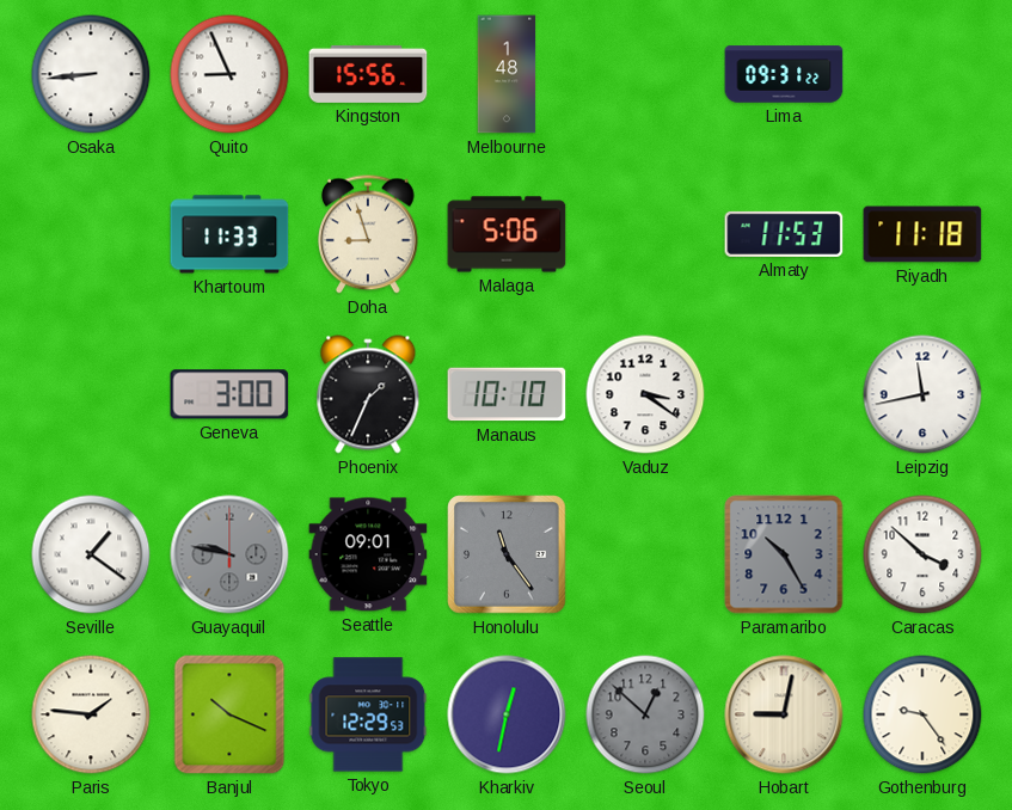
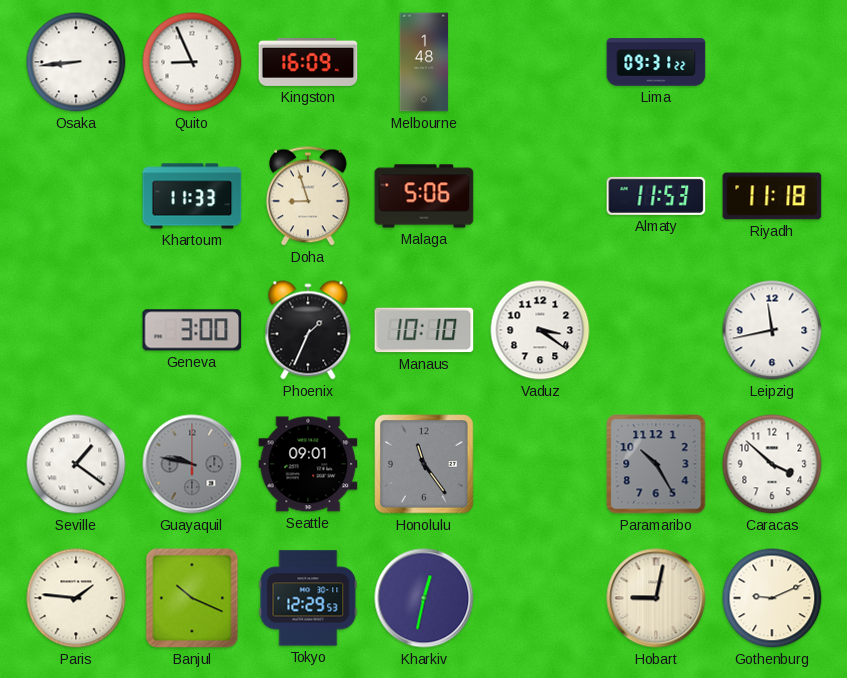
Kingston: 15:56 -> 16:09
Seoul: 12:52 -> none
Gothenburg: 9:24 -> 9:11
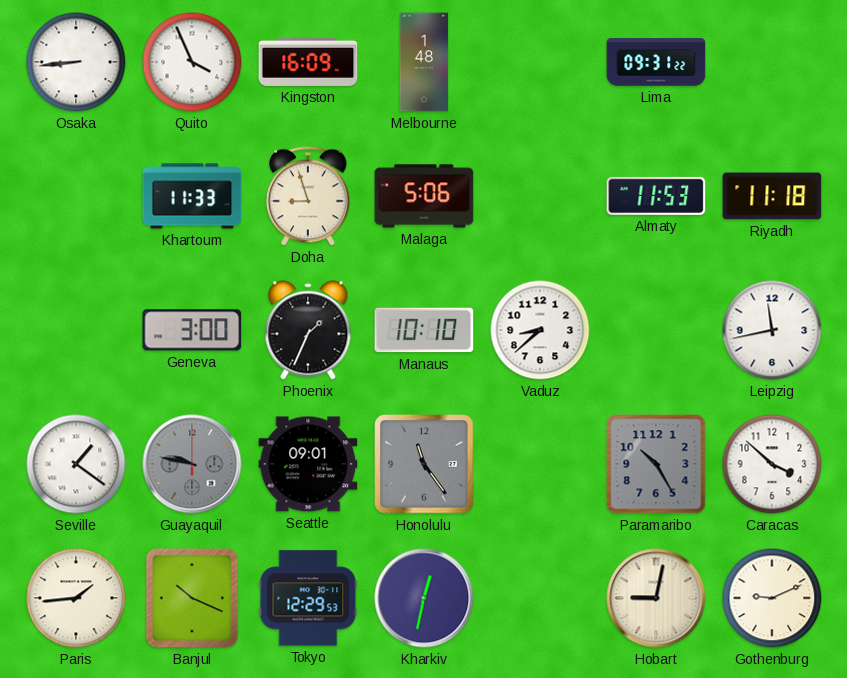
Quito: 8:56 -> 3:56
Vaduz: 3:21 -> 8:38
Paris: 1:46 -> 1:44
